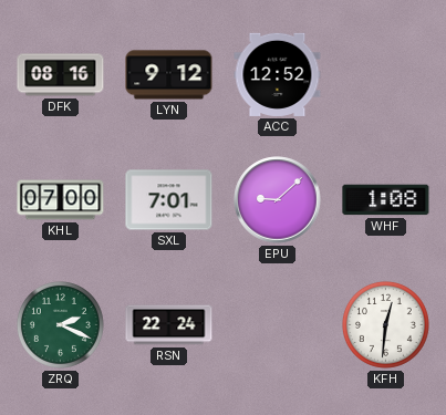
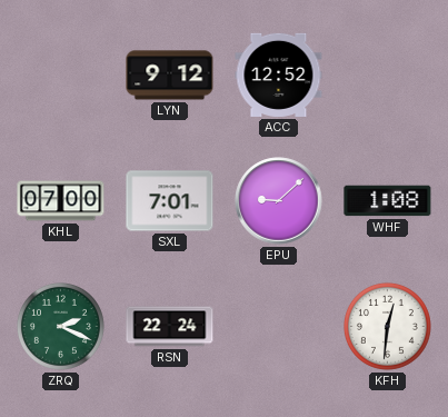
DFK: 08:16 -> none
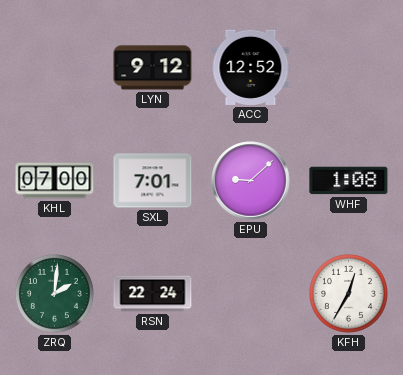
ZRQ: 2:19 -> 2:01
KFH: 12:31 -> 12:35
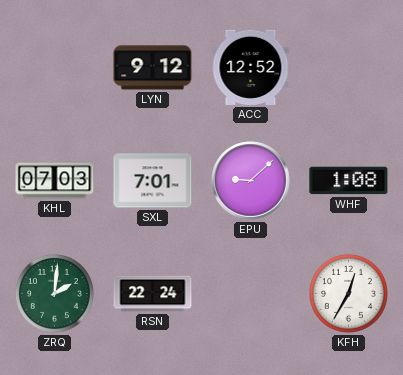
KHL: 07:00 -> 07:03
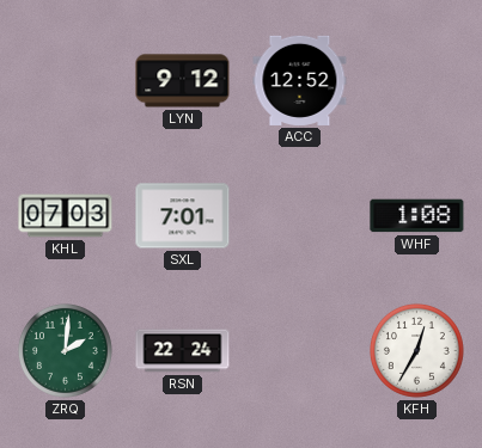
EPU: 9:08 -> none
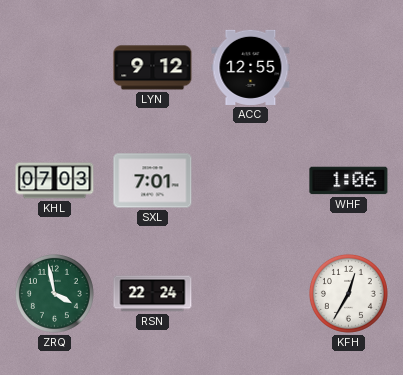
ACC: 12:52 -> 12:55
WHF: 1:08 -> 1:06
ZRQ: 2:01 -> 3:58
